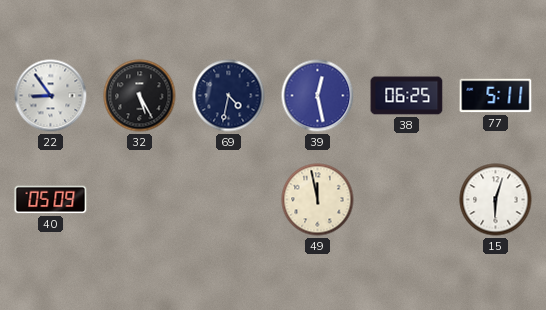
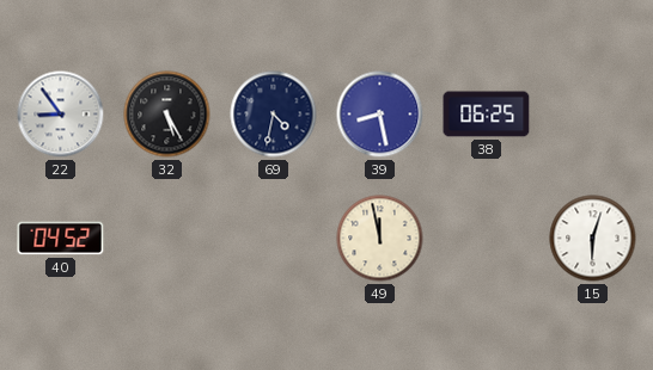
39: 12:28 -> 8:28
77: 5:11 -> none
40: 05:09 -> 04:52
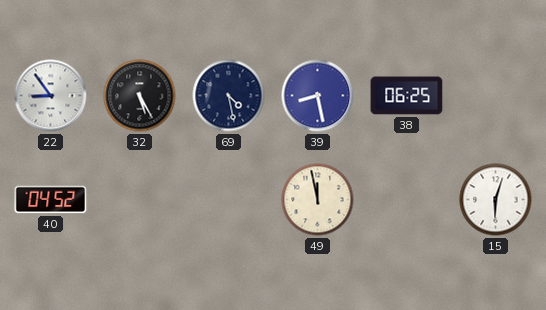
69: 4:32 -> 4:28
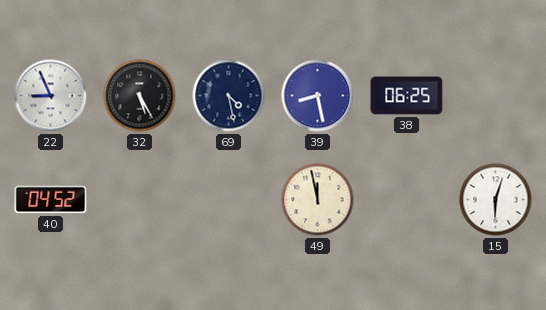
22: 8:54 -> 8:56
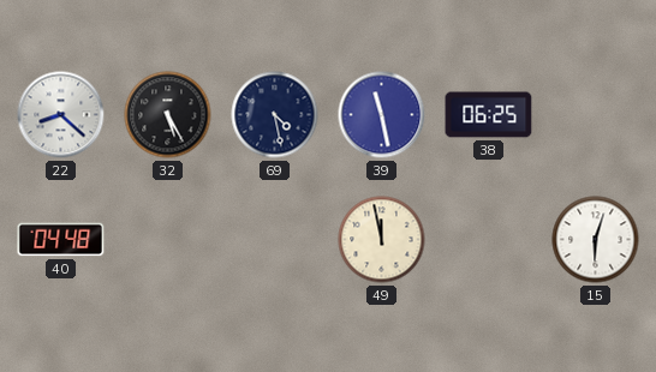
22: 8:56 -> 8:22
39: 8:28 -> 11:28
40: 04:52 -> 04:48
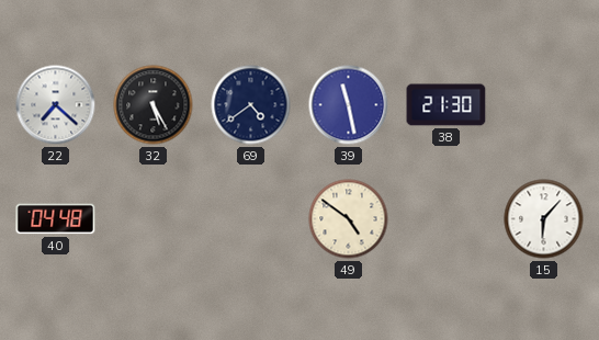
22: 8:22 -> 7:22
69: 4:28 -> 4:39
38: 06:25 -> 21:30
49: 11:58 -> 4:51
15: 6:03 -> 6:07
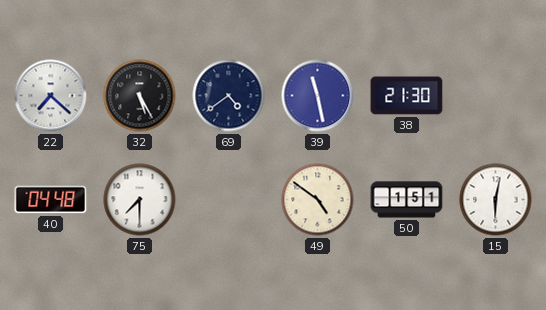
75: none -> 7:30
50: none -> 1:51
15: 6:07 -> 6:02
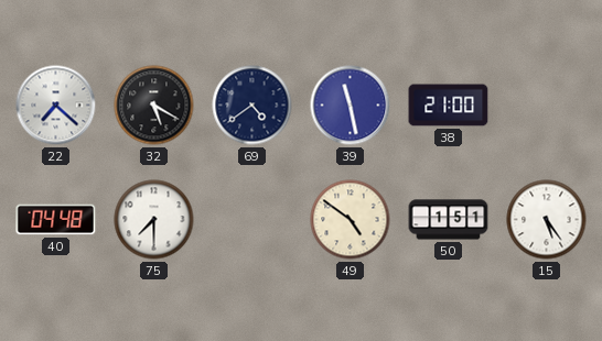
32: 5:25 -> 5:20
38: 21:30 -> 21:00
15: 6:02 -> 5:24
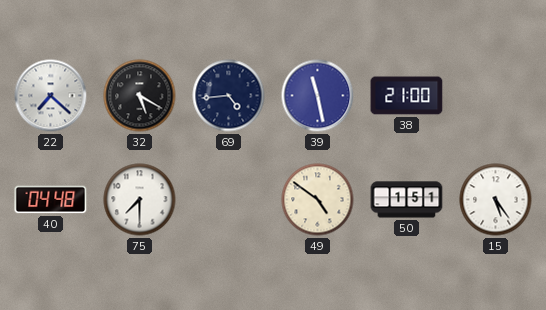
69: 4:39 -> 4:44
